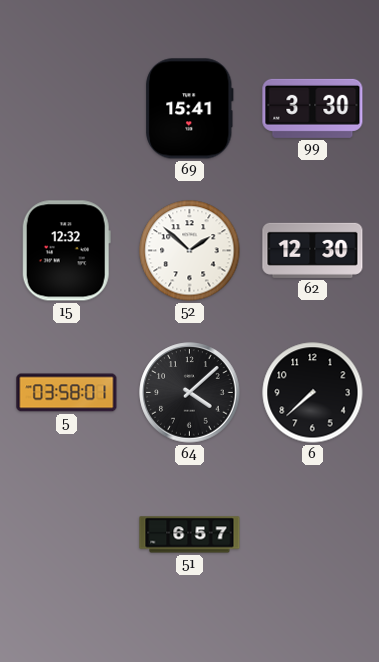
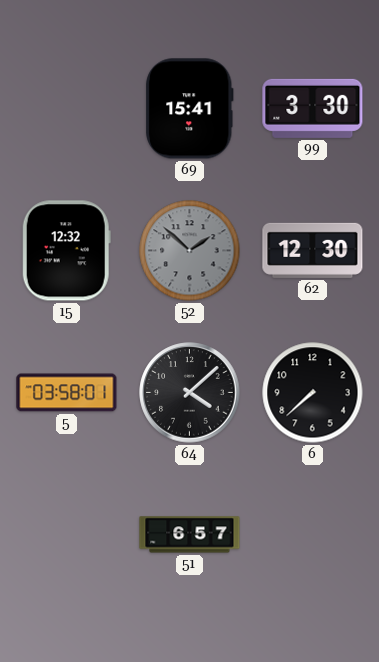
52 dial: white -> grey
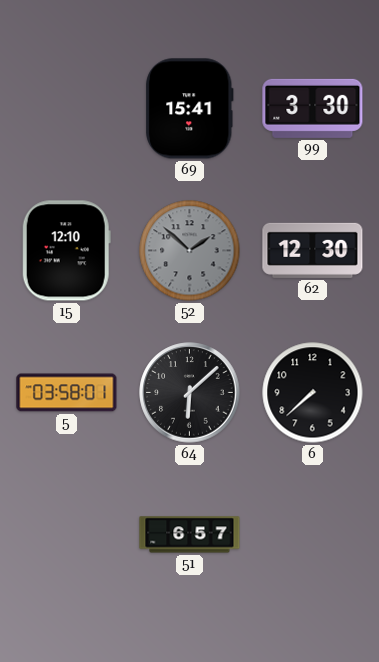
15: 12:32 -> 12:10
64: 4:08 -> 6:08
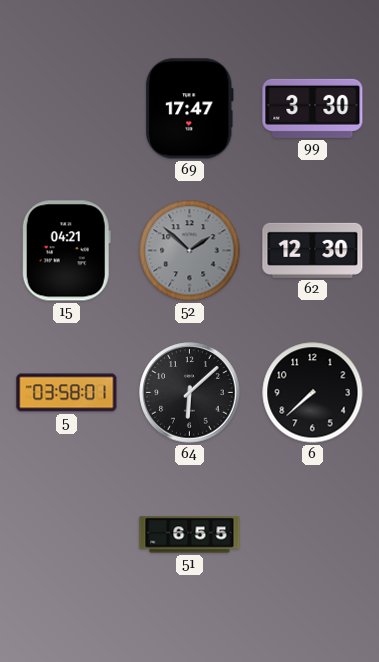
69: 15:41 -> 17:47
15: 12:10 -> 04:21
51: 6:57 -> 6:55
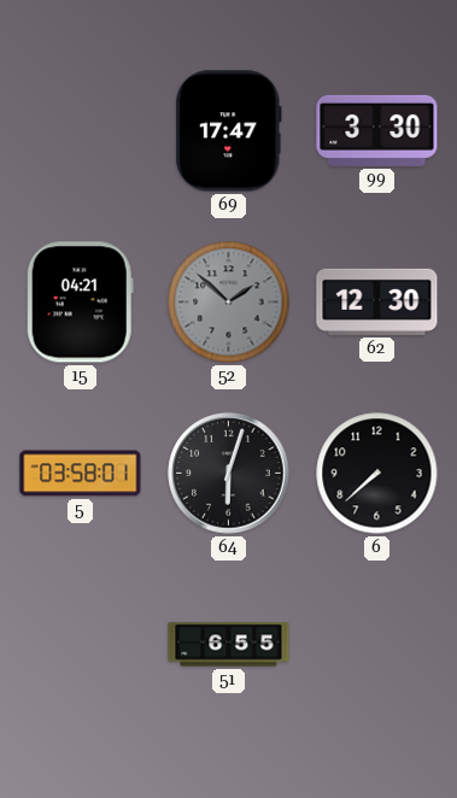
64: 6:08 -> 6:03
